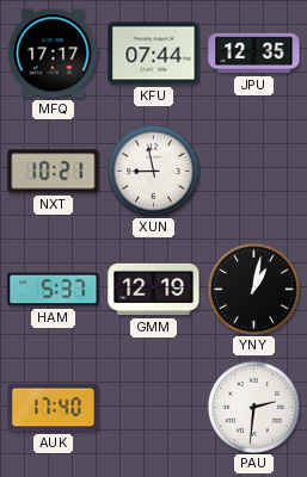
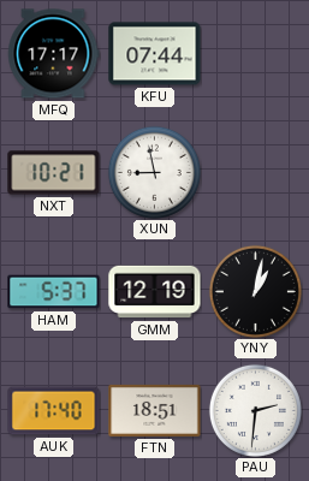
JPU: 12:35 -> none
FTN: none -> 18:51
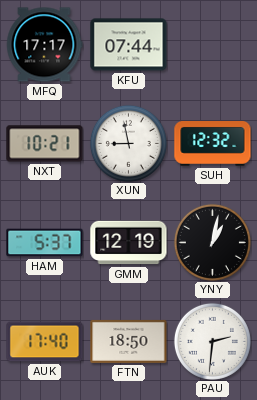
SUH: none -> 12:32
FTN: 18:51 -> 18:50
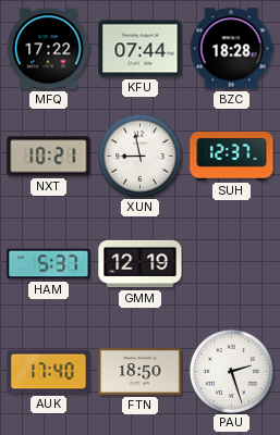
MFQ: 17:17 -> 17:22
BZC: none -> 18:28
SUH: 12:32 -> 12:37
YNY: 1:02 -> none
PAU: 2:31 -> 2:27
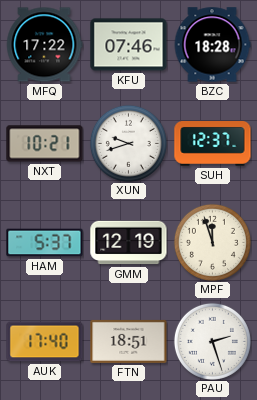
KFU: 07:44 -> 07:46
XUN: 8:58 -> 9:42
MPF: none -> 11:57
FTN: 18:50 -> 18:51
